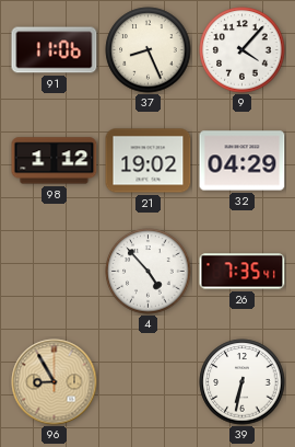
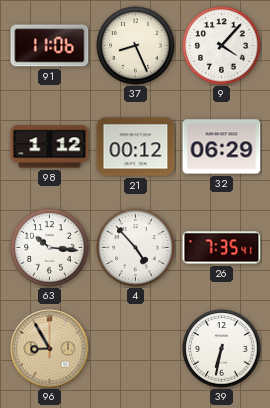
21: 19:02 -> 00:12
32: 04:29 -> 06:29
63: none -> 10:16
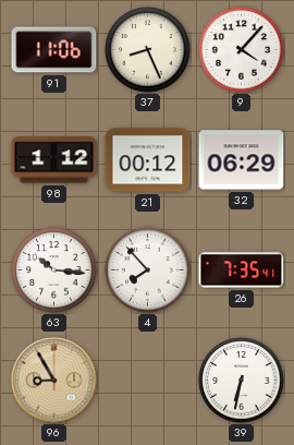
4: 4:53 -> 7:53
